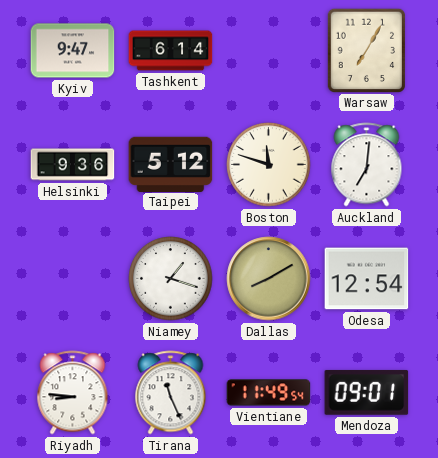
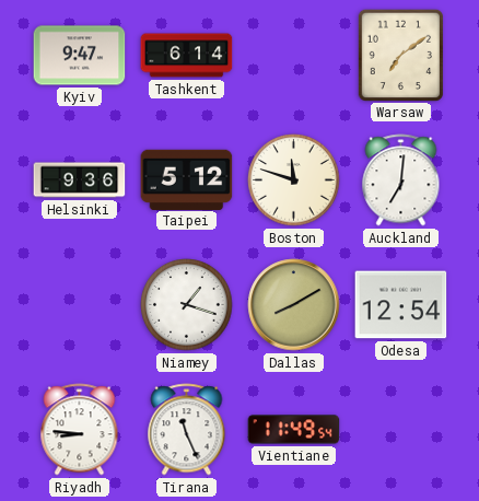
Warsaw: 7:05 -> 7:09
Mendoza: 09:01 -> none
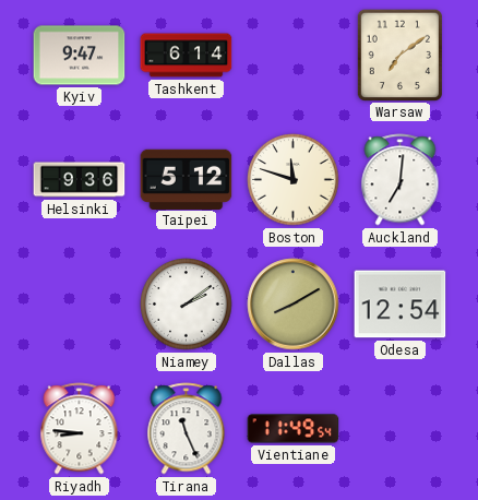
Niamey: 1:18 -> 2:09
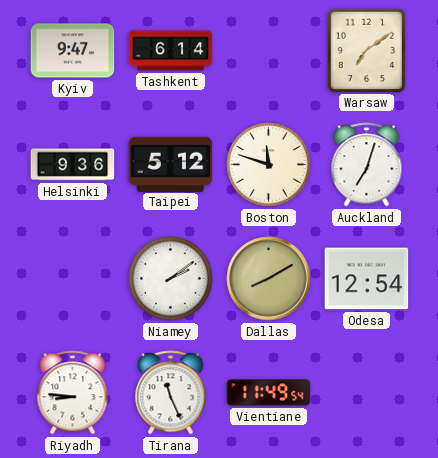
Auckland: 7:01 -> 7:03
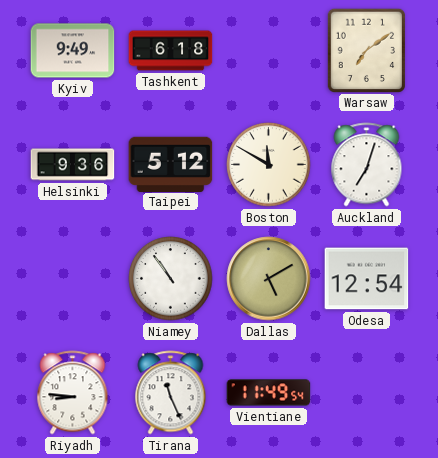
Kyiv: 9:47 -> 9:49
Tashkent: 6:14 -> 6:18
Boston: 11:48 -> 11:50
Niamey: 2:09 -> 10:54
Dallas: 8:10 -> 5:10
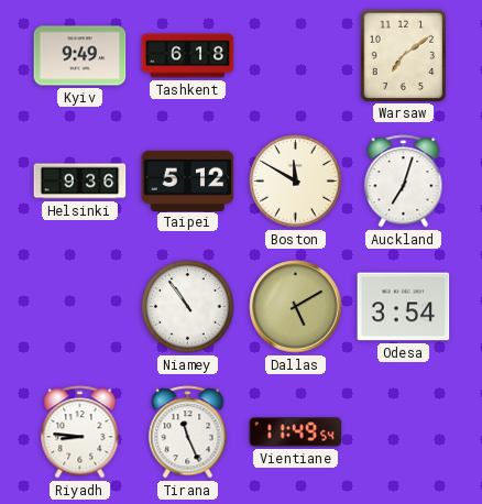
Odesa: 12:54 -> 3:54
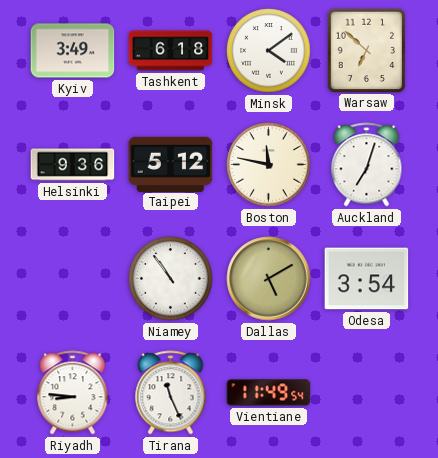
Kyiv: 9:49 -> 3:49
Minsk: none -> 4:09
Warsaw: 7:09 -> 6:52
Boston: 11:50 -> 11:47
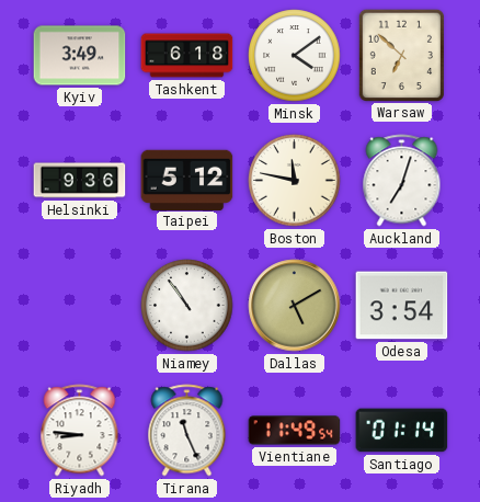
Santiago: none -> 01:14
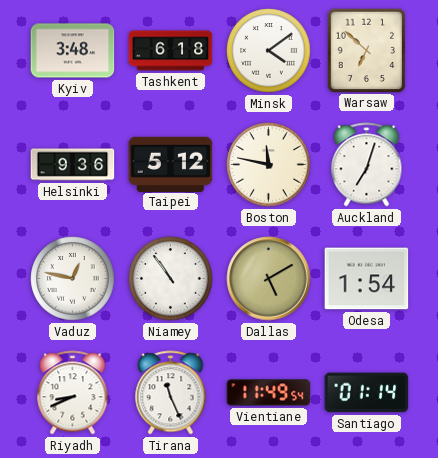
Kyiv: 3:49 -> 3:48
Vaduz: none -> 12:47
Odesa: 3:54 -> 1:54
Riyadh: 8:46 -> 8:41
